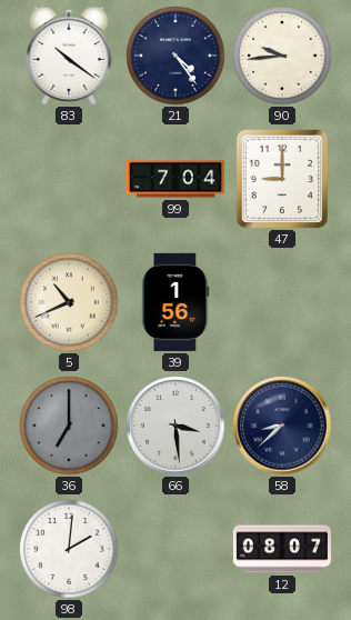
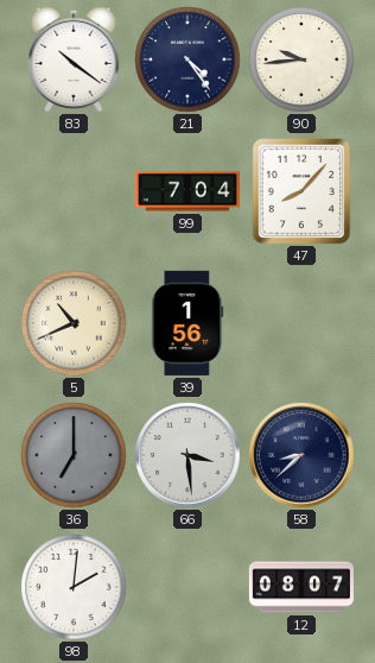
47: 9:00 -> 8:07
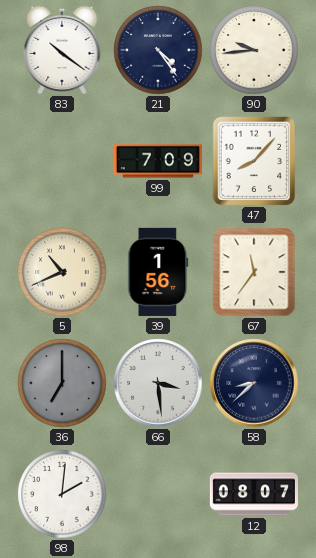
99: 7:04 -> 7:09
67: none -> 11:36
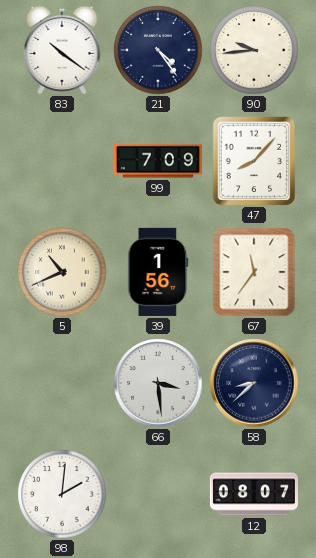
36: 7:00 -> none
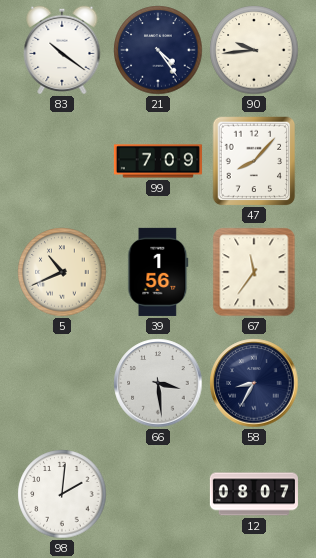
58: 8:38 -> 8:35
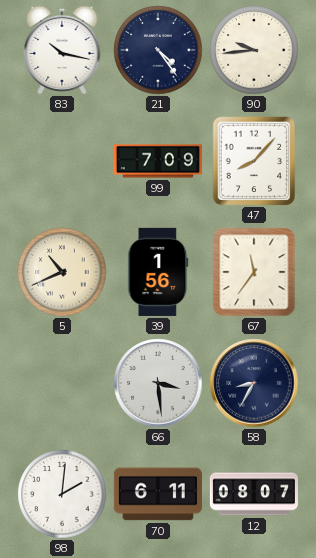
83: 10:21 -> 10:17
70: none -> 6:11
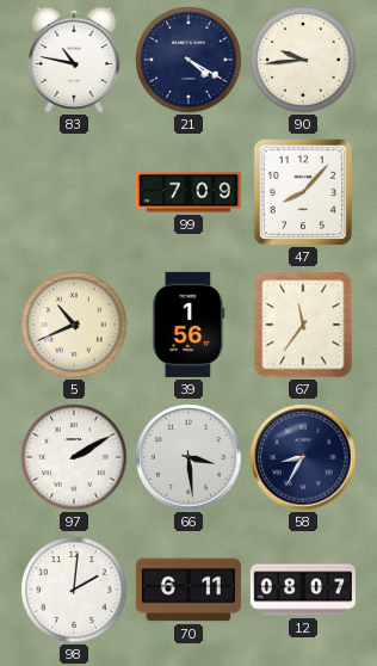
83: 10:17 -> 10:47
21: 4:24 -> 4:20
97: none -> 2:10
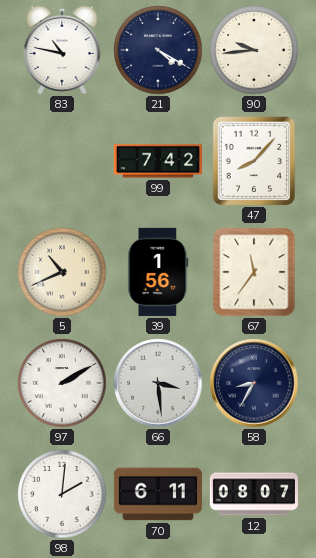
99: 7:09 -> 7:42
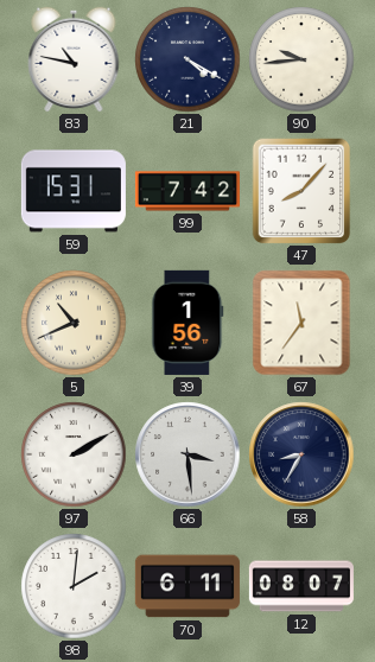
59: none -> 15:31
